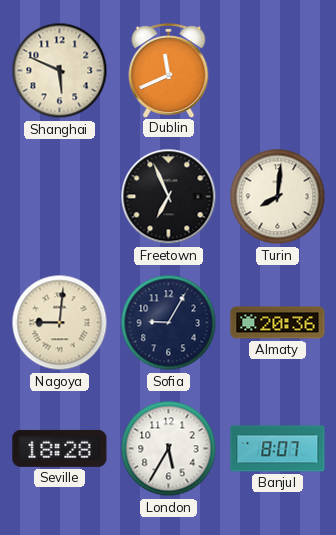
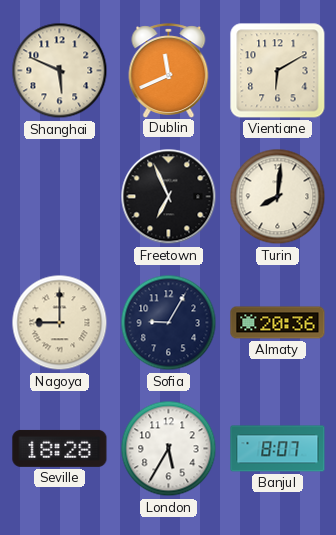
Vientiane: none -> 6:10
Nagoya: 9:01 -> 9:00
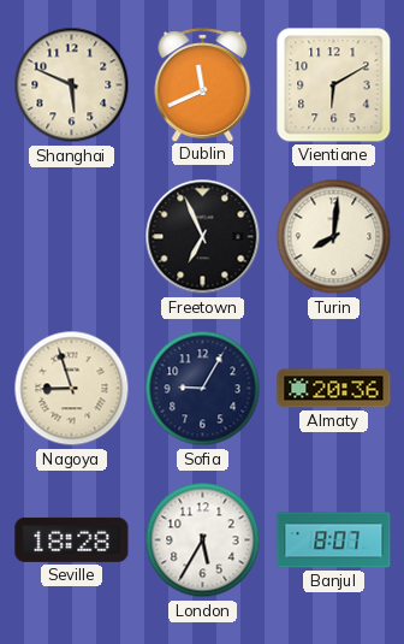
Nagoya: 9:00 -> 8:57
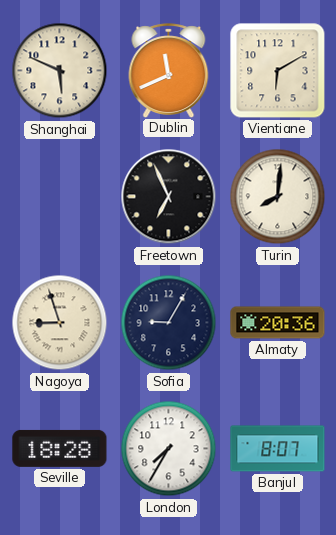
London: 5:35 -> 7:35
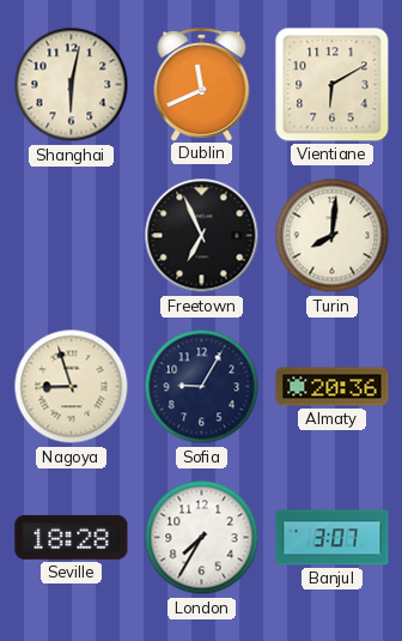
Shanghai: 5:49 -> 6:02
Banjul: 8:07 -> 3:07
